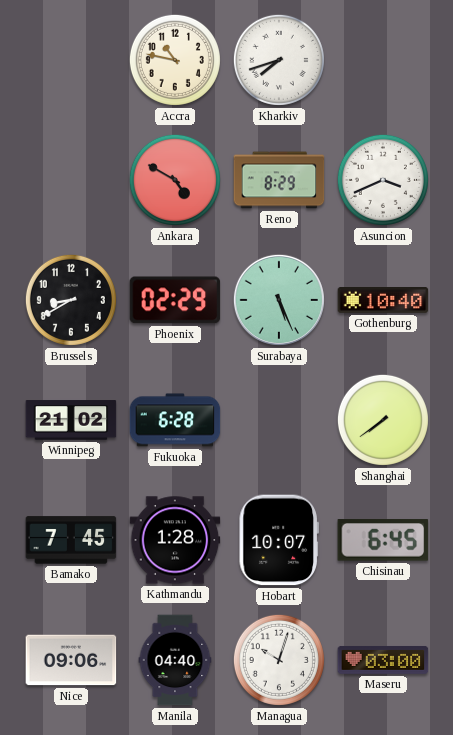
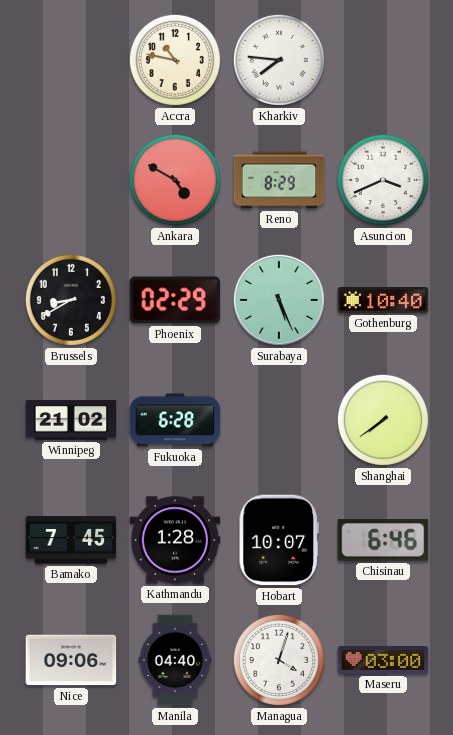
Kharkiv: 7:42 -> 7:46
Chisinau: 6:45 -> 6:46
Managua: 10:03 -> 4:03
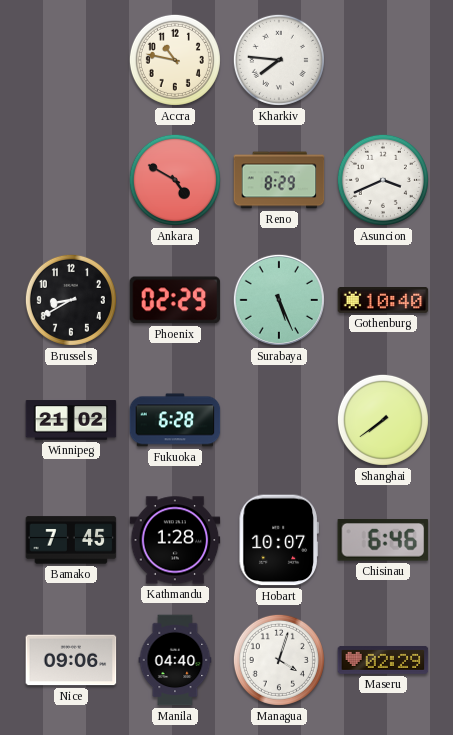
Maseru: 03:00 -> 02:29
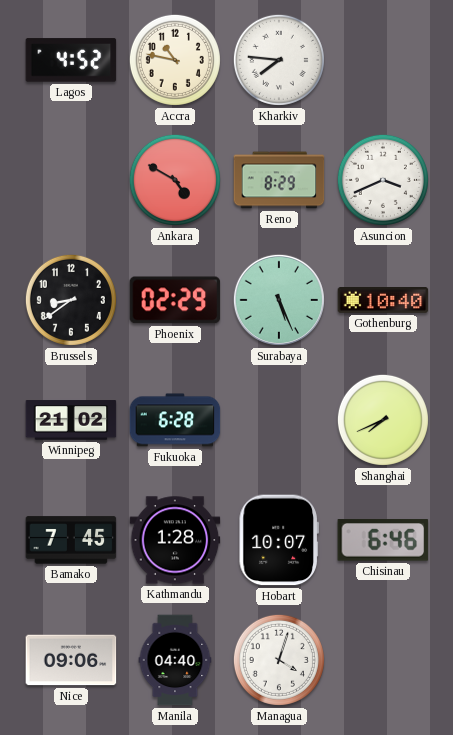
Lagos: none -> 4:52
Brussels: 8:40 -> 8:39
Shanghai: 7:39 -> 7:41
Maseru: 02:29 -> none
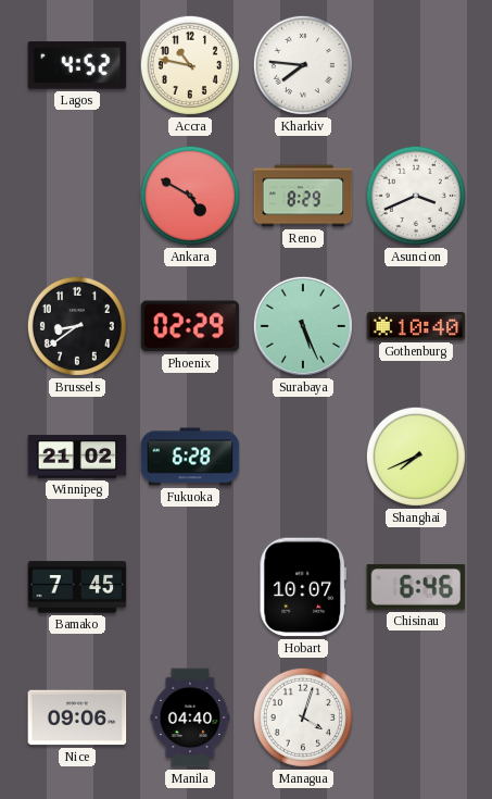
Kathmandu: 1:28 -> none
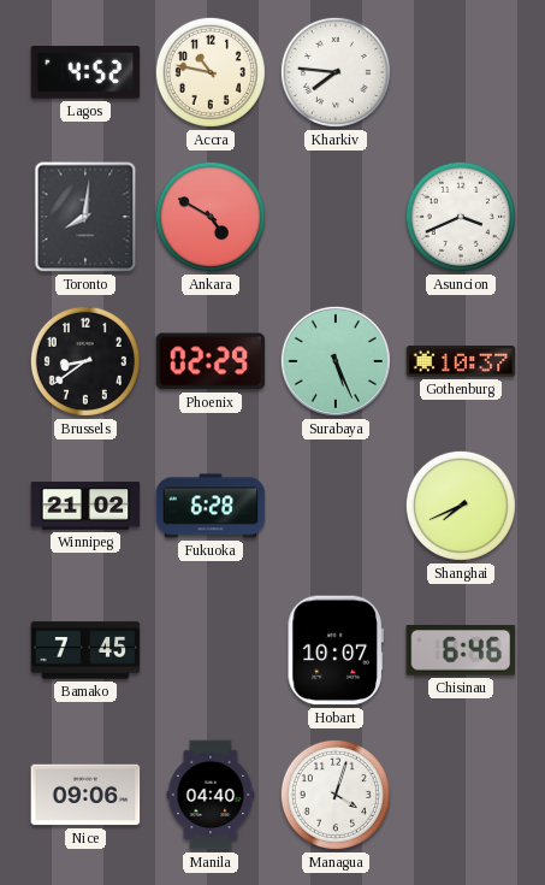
Toronto: none -> 8:01
Reno: 8:29 -> none
Gothenburg: 10:40 -> 10:37
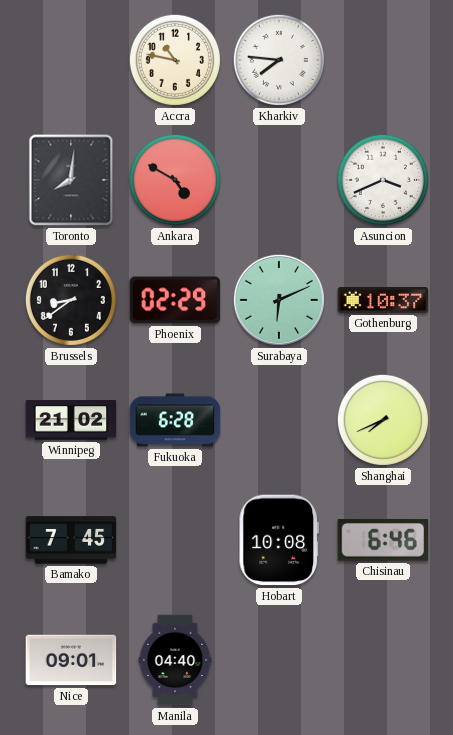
Lagos: 4:52 -> none
Surabaya: 5:26 -> 6:11
Hobart: 10:07 -> 10:08
Nice: 09:06 -> 09:01
Managua: 4:03 -> none
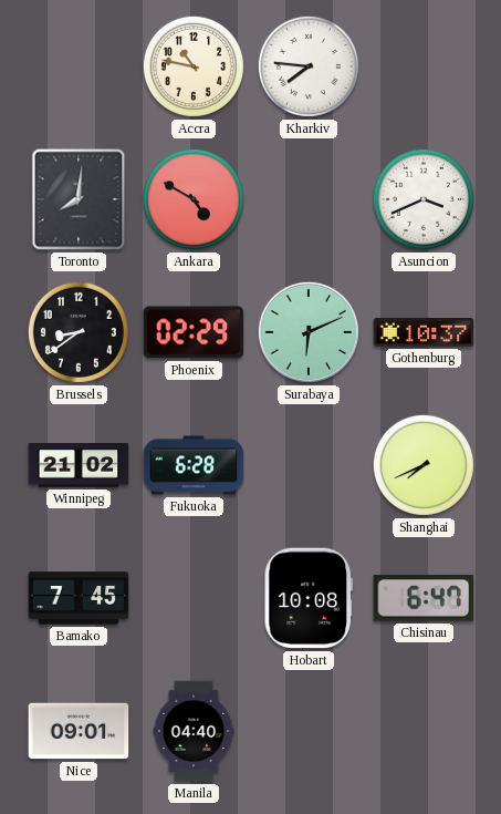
Chisinau: 6:46 -> 6:47
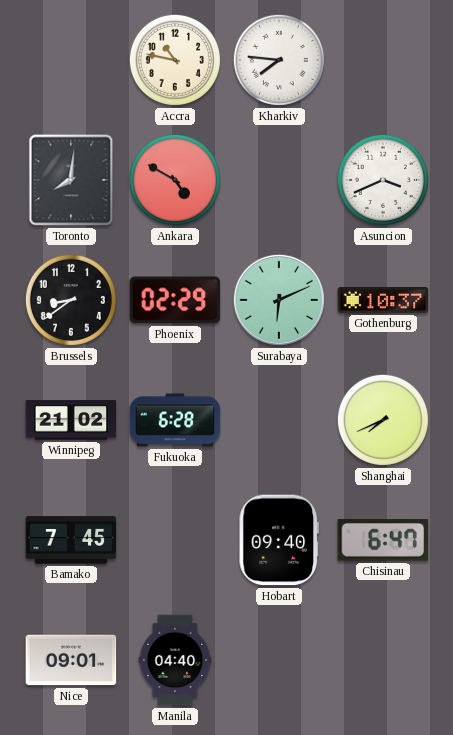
Hobart: 10:08 -> 09:40
